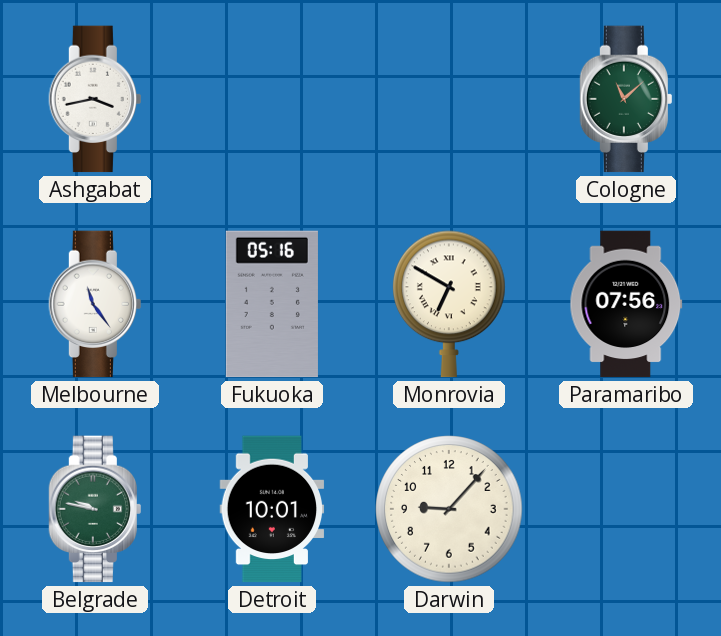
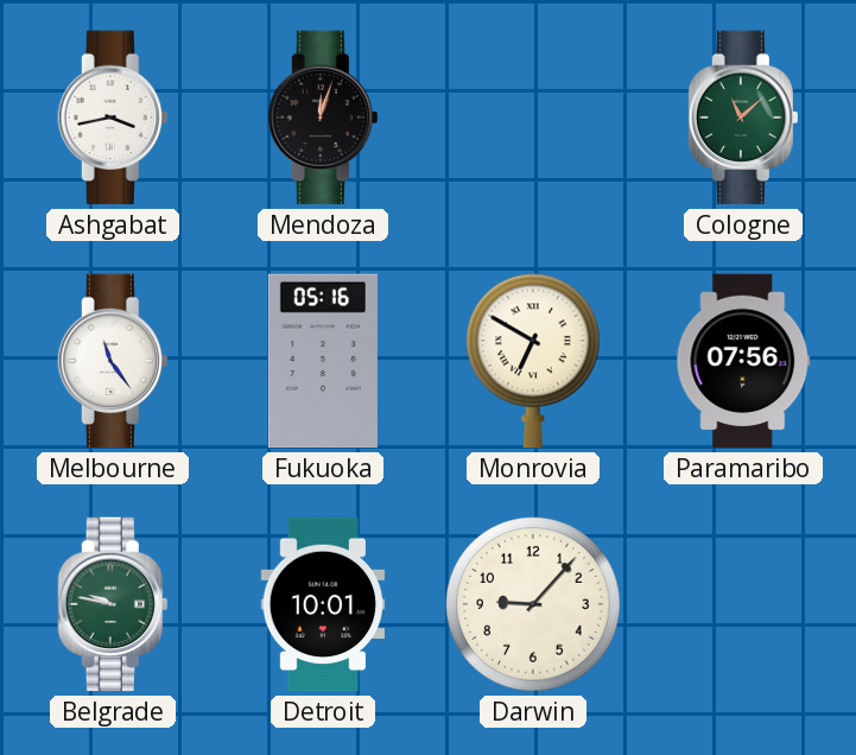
Mendoza: none -> 12:03
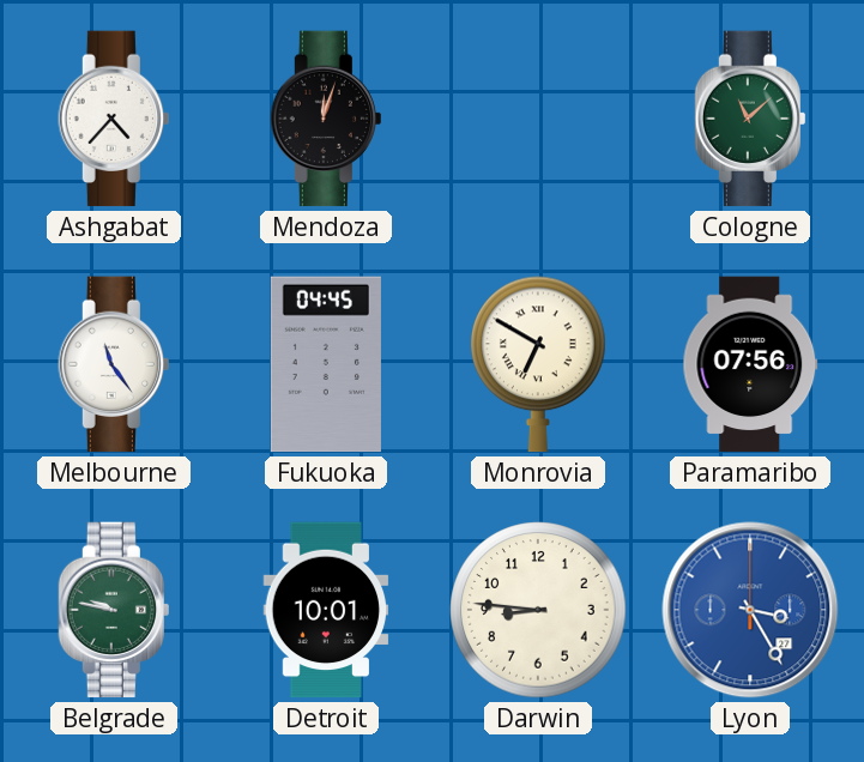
Ashgabat: 3:43 -> 4:37
Fukuoka: 05:16 -> 04:45
Darwin: 9:07 -> 8:46
Lyon: none -> 3:25
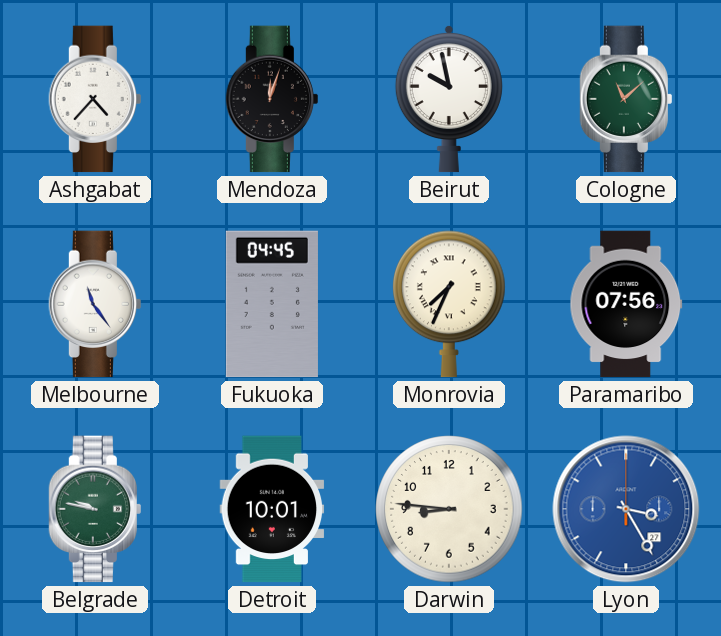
Beirut: none -> 9:58
Monrovia: 6:50 -> 7:34
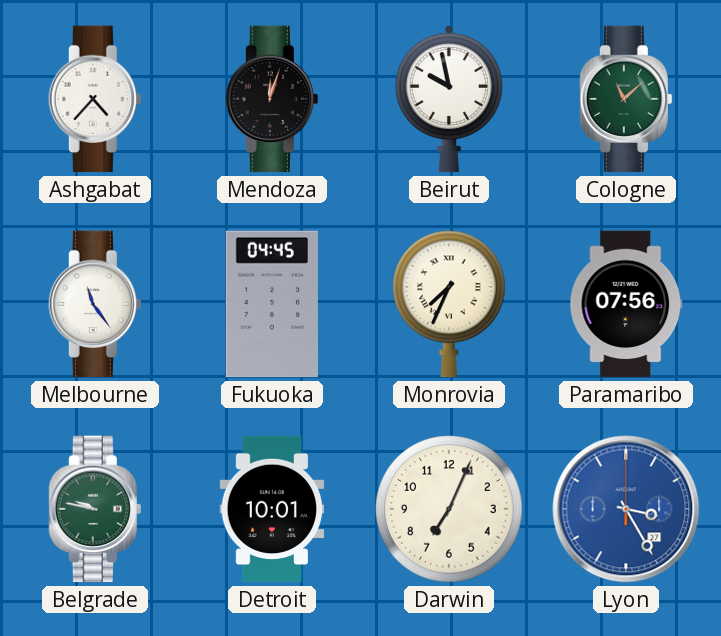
Darwin: 8:46 -> 7:04
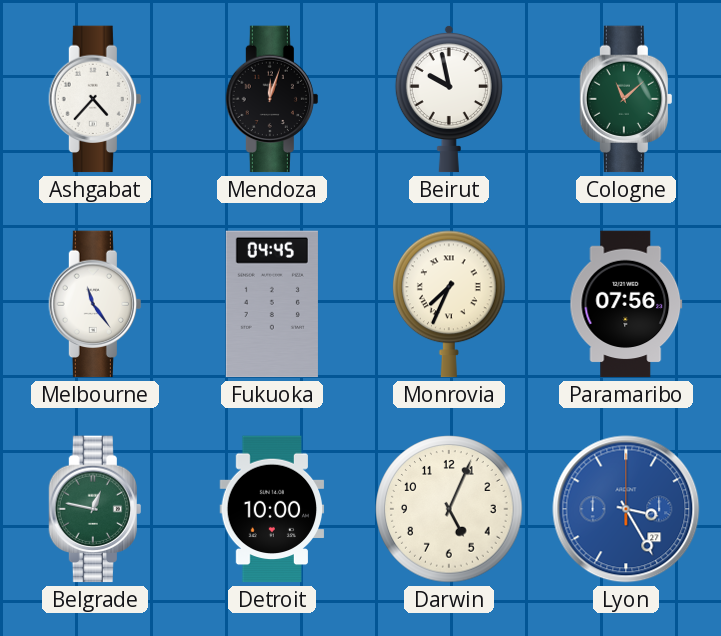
Belgrade: 9:47 -> 12:47
Detroit: 10:01 -> 10:00
Darwin: 7:04 -> 5:04
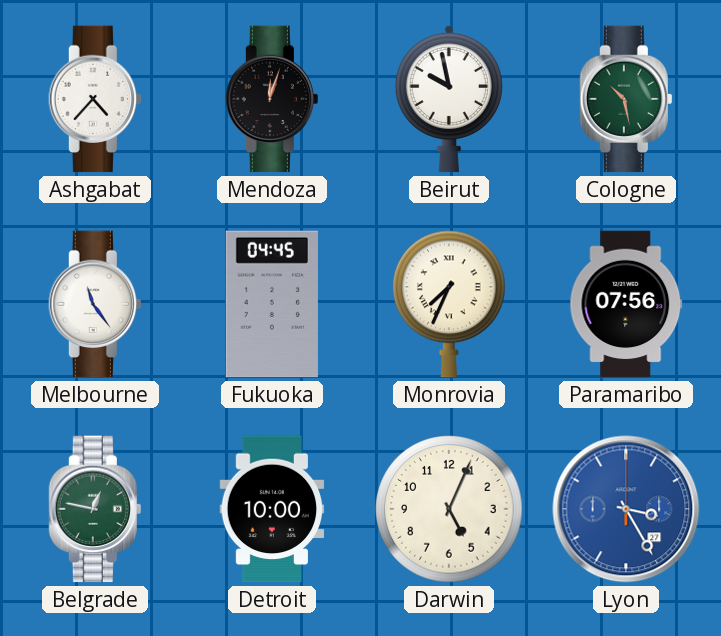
Cologne: 11:08 -> 10:28
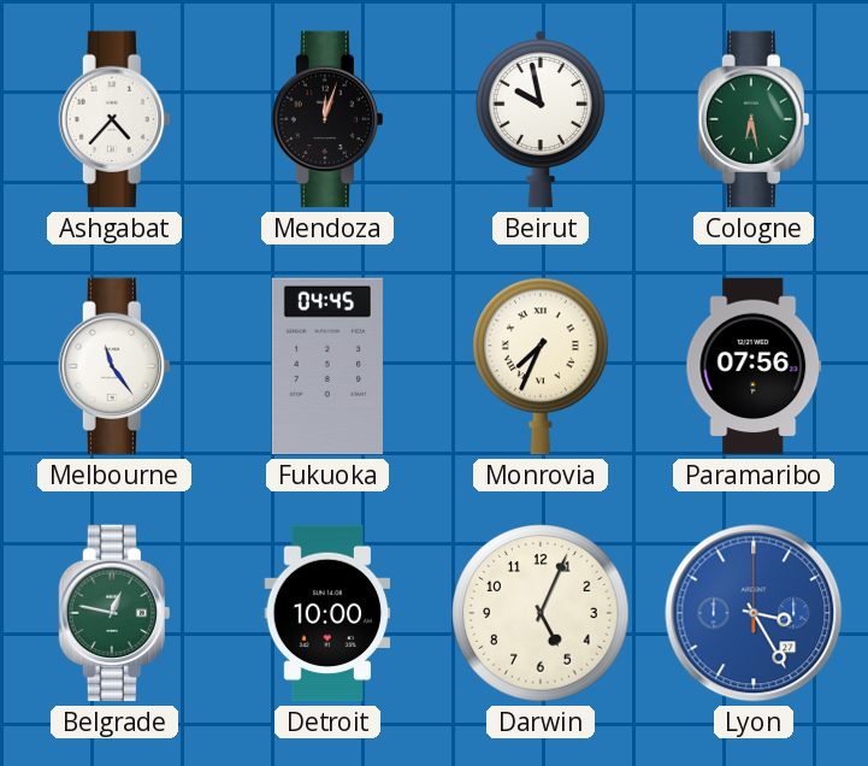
Cologne: 10:28 -> 6:28
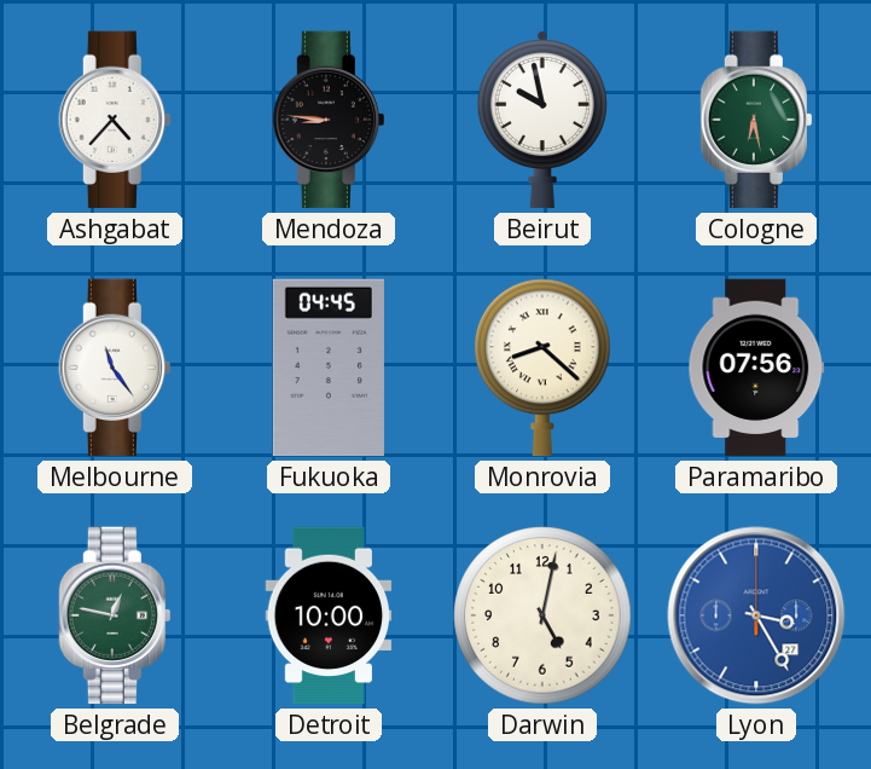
Mendoza: 12:03 -> 8:46
Monrovia: 7:34 -> 8:22
Darwin: 5:04 -> 5:02
